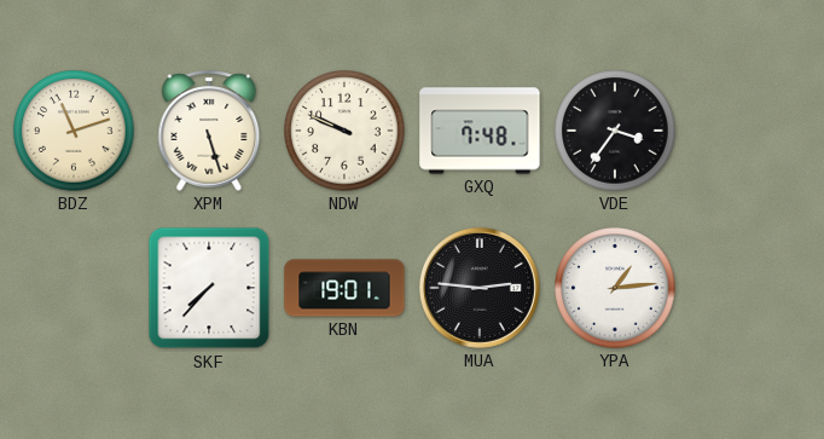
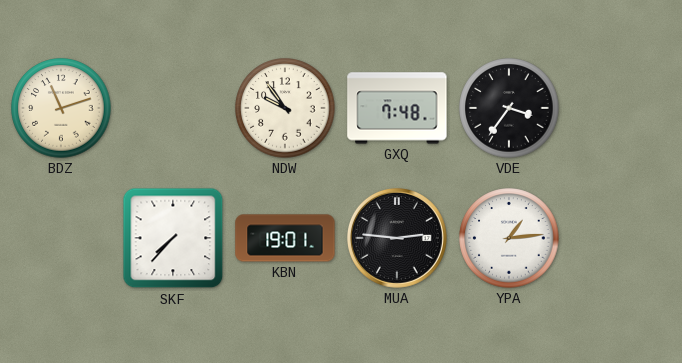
XPM: 5:27 -> none
NDW: 9:49 -> 9:54
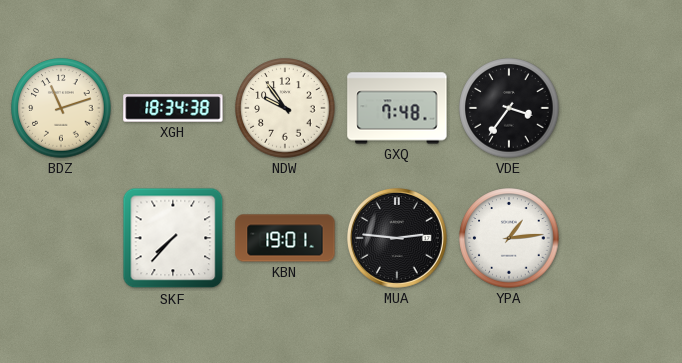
XGH: none -> 18:34
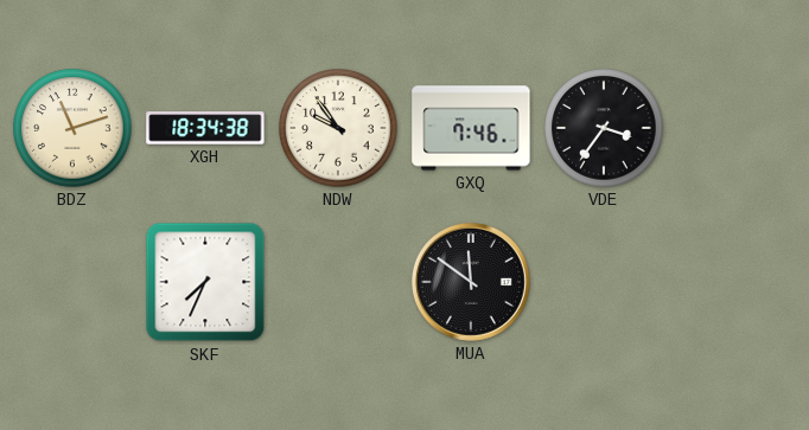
GXQ: 7:48 -> 7:46
SKF: 7:37 -> 7:34
KBN: 19:01 -> none
MUA: 2:46 -> 11:51
YPA: 1:14 -> none
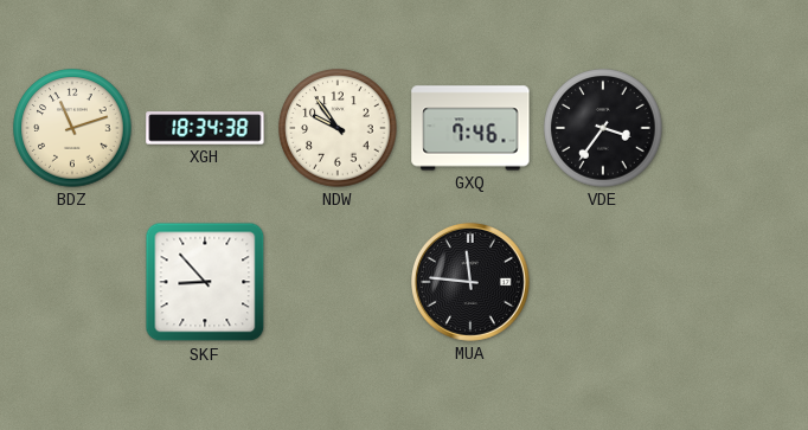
SKF: 7:34 -> 8:53
MUA: 11:51 -> 11:46
